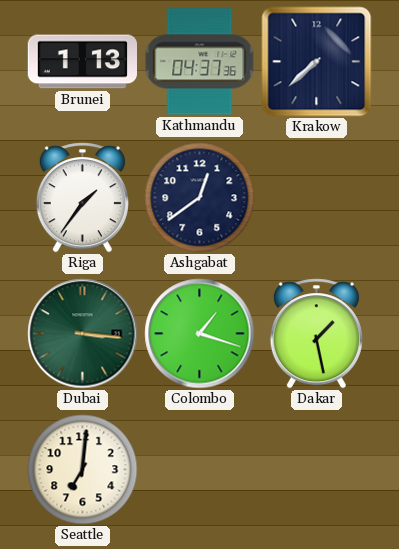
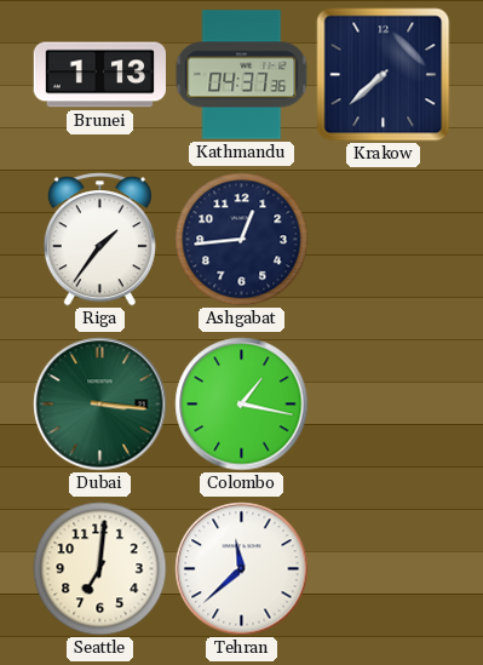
Ashgabat: 12:39 -> 12:44
Colombo: 1:18 -> 1:17
Dakar: 1:28 -> none
Tehran: none -> 11:38
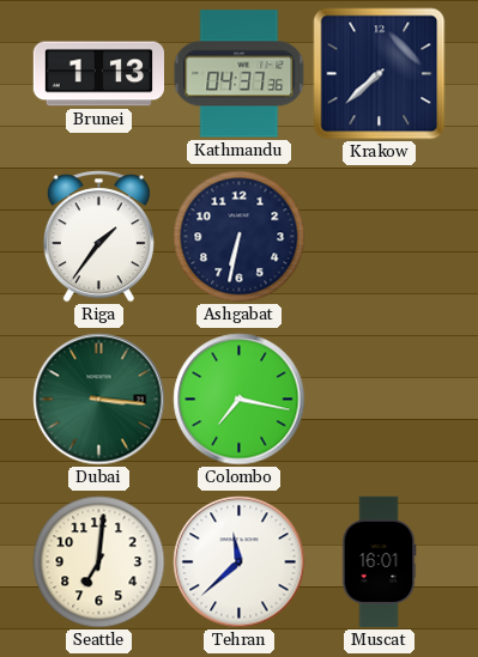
Ashgabat: 12:44 -> 6:32
Colombo: 1:17 -> 7:17
Muscat: none -> 16:01
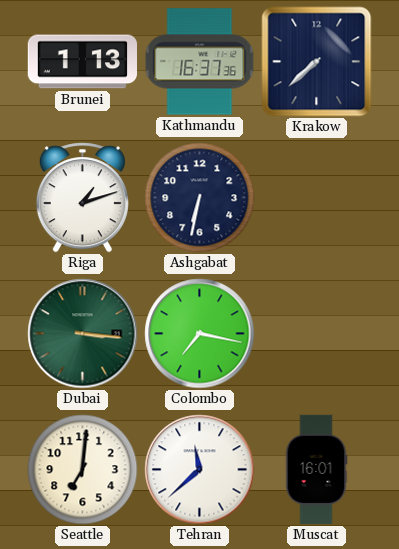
Kathmandu: 04:37 -> 16:37
Riga: 1:36 -> 1:12
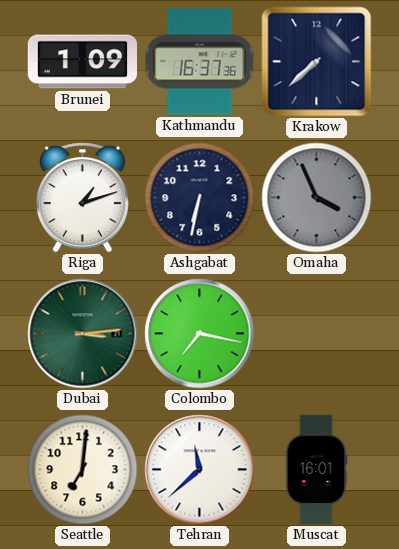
Brunei: 1:13 -> 1:09
Omaha: none -> 3:56
Dubai: 3:16 -> 3:14
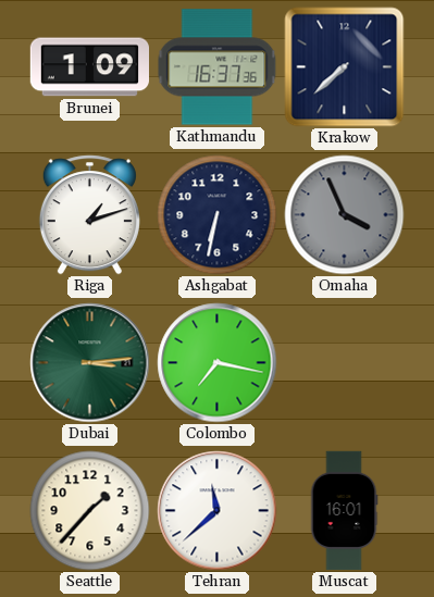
Seattle: 7:01 -> 1:37
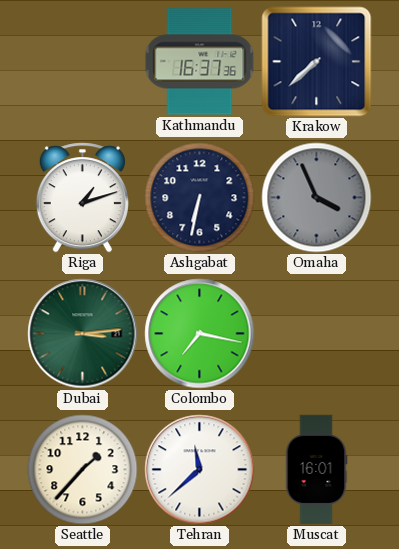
Brunei: 1:09 -> none
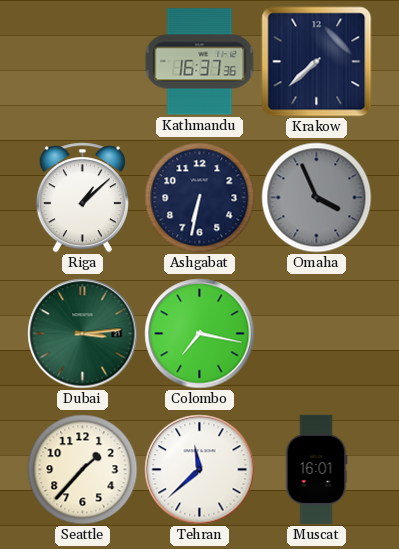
Riga: 1:12 -> 1:08
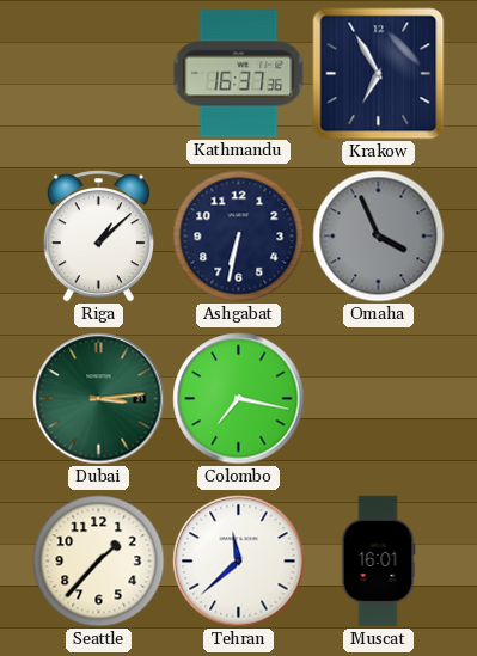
Krakow: 7:38 -> 6:55
